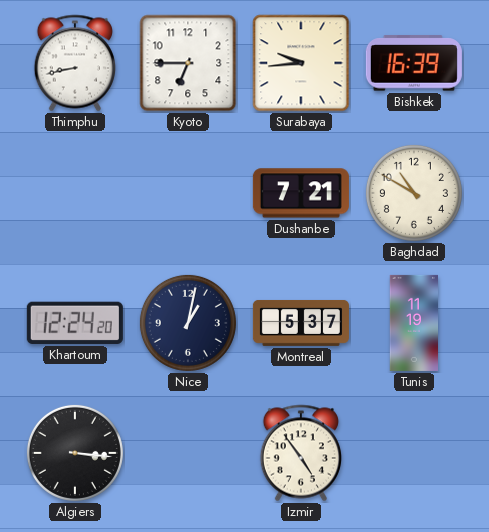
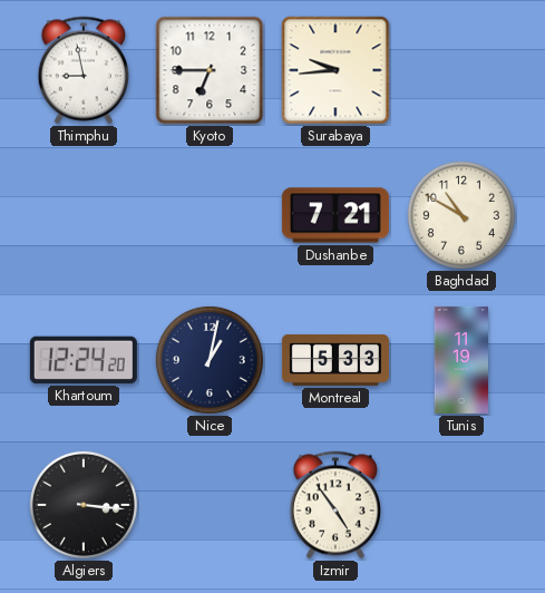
Thimphu: 8:43 -> 8:58
Bishkek: 16:39 -> none
Montreal: 5:37 -> 5:33
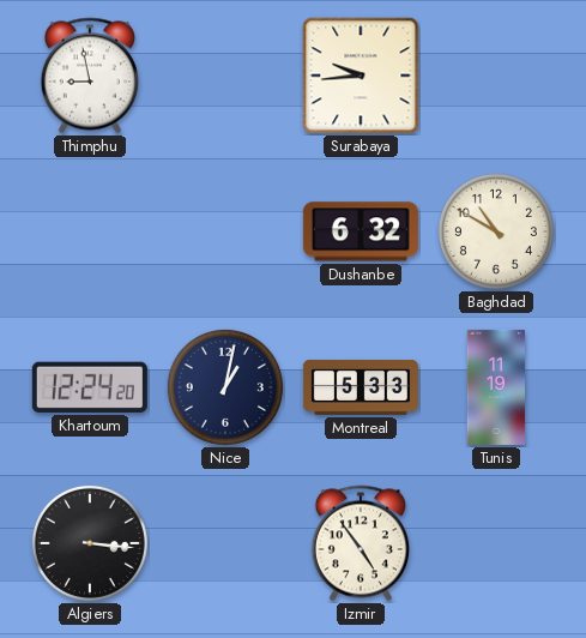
Kyoto: 6:45 -> none
Dushanbe: 7:21 -> 6:32
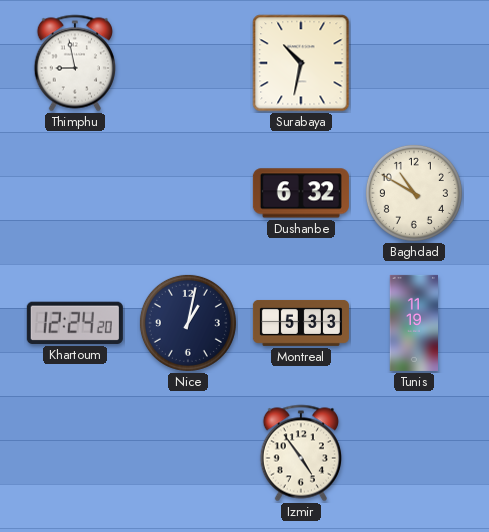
Surabaya: 9:44 -> 10:32
Algiers: 3:16 -> none
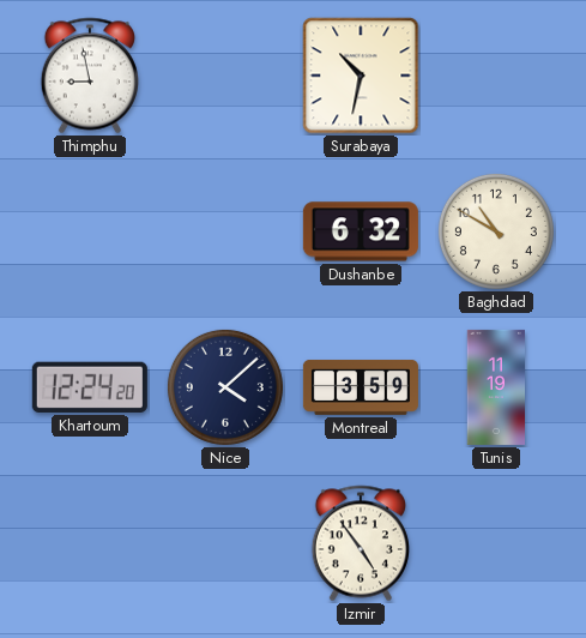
Nice: 1:02 -> 4:08
Montreal: 5:33 -> 3:59
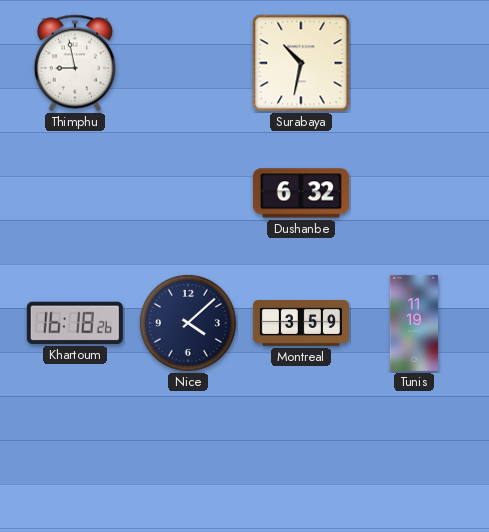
Baghdad: 10:50 -> none
Khartoum: 12:24 -> 16:18
Izmir: 4:54 -> none
